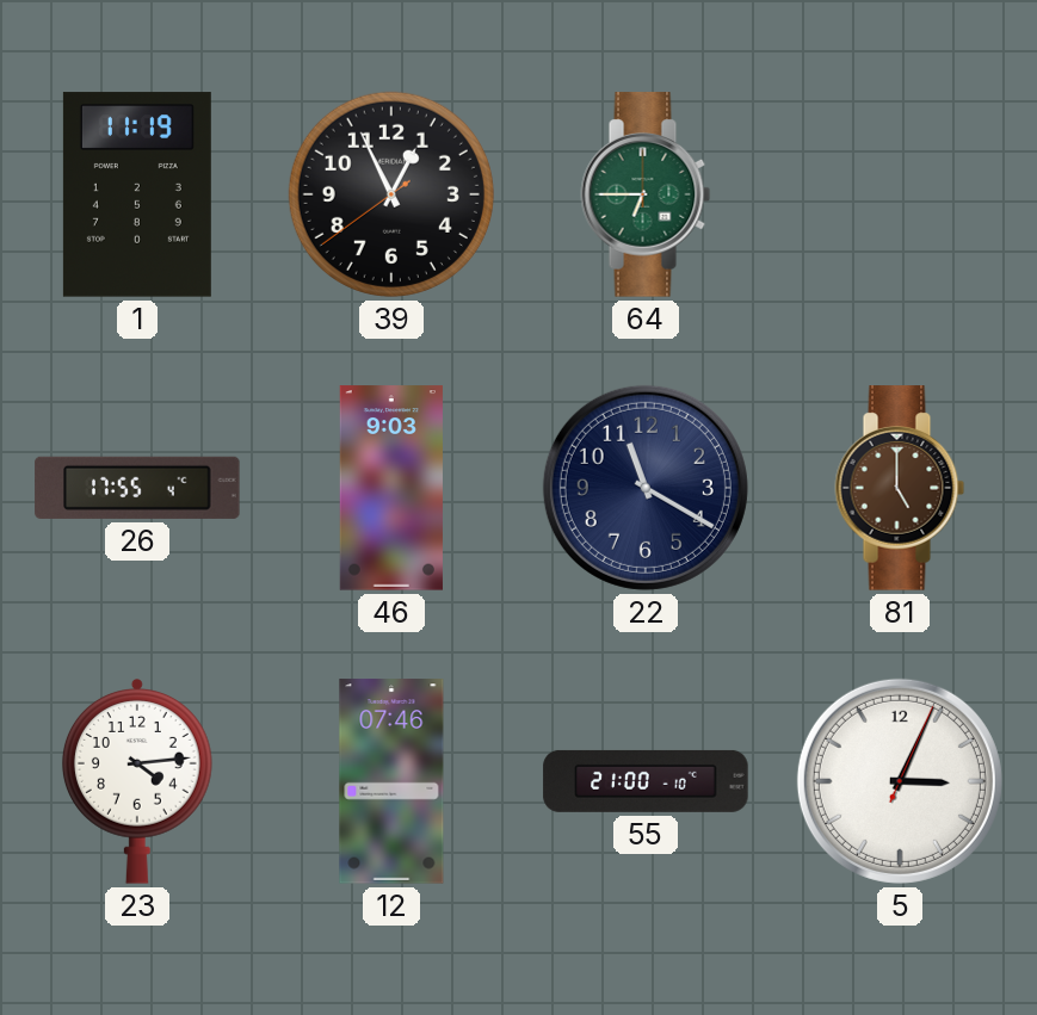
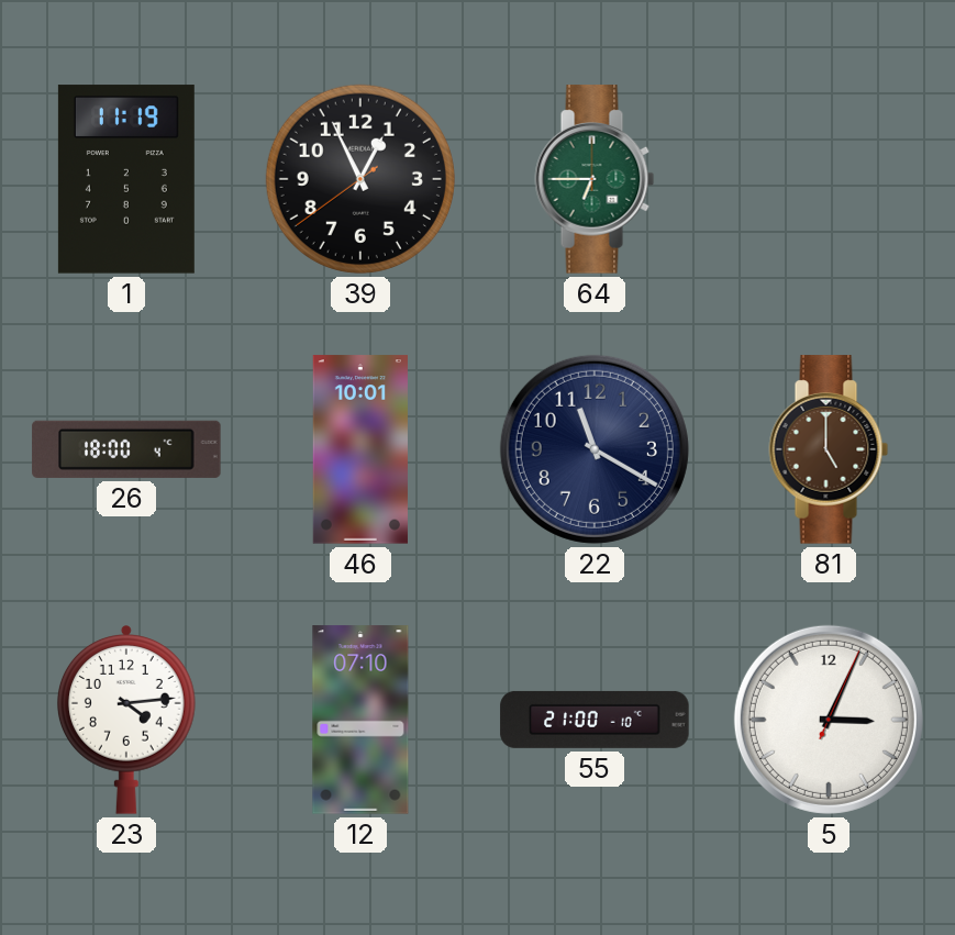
26: 17:55 -> 18:00
46: 9:03 -> 10:01
12: 07:46 -> 07:10
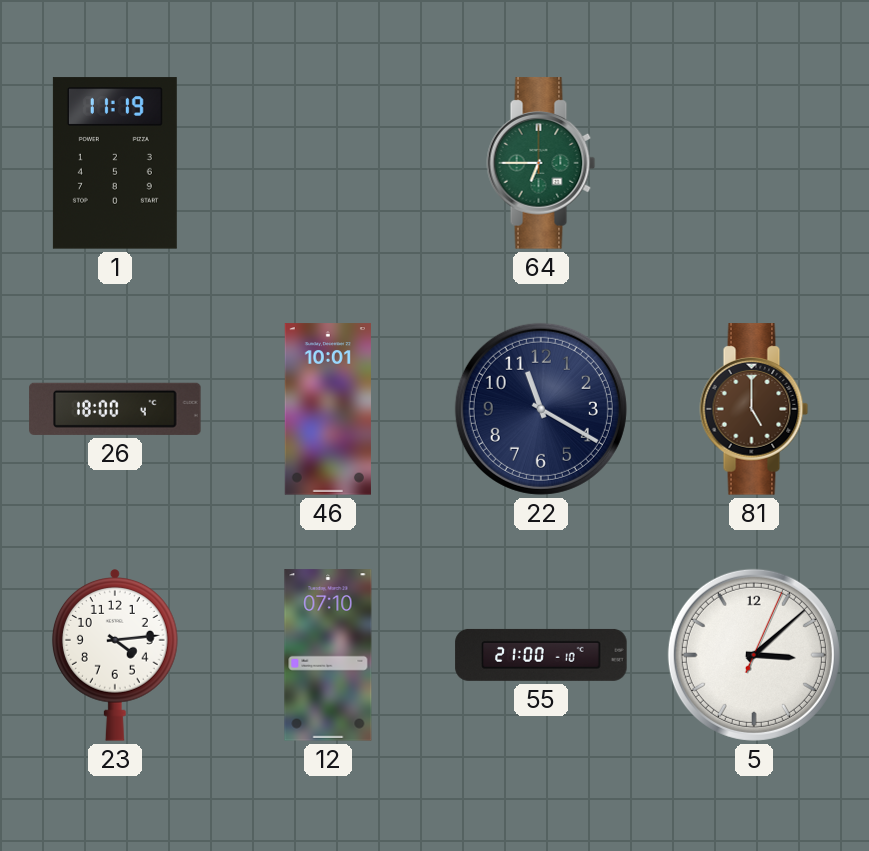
39: 12:55 -> none
5: 3:04 -> 3:08
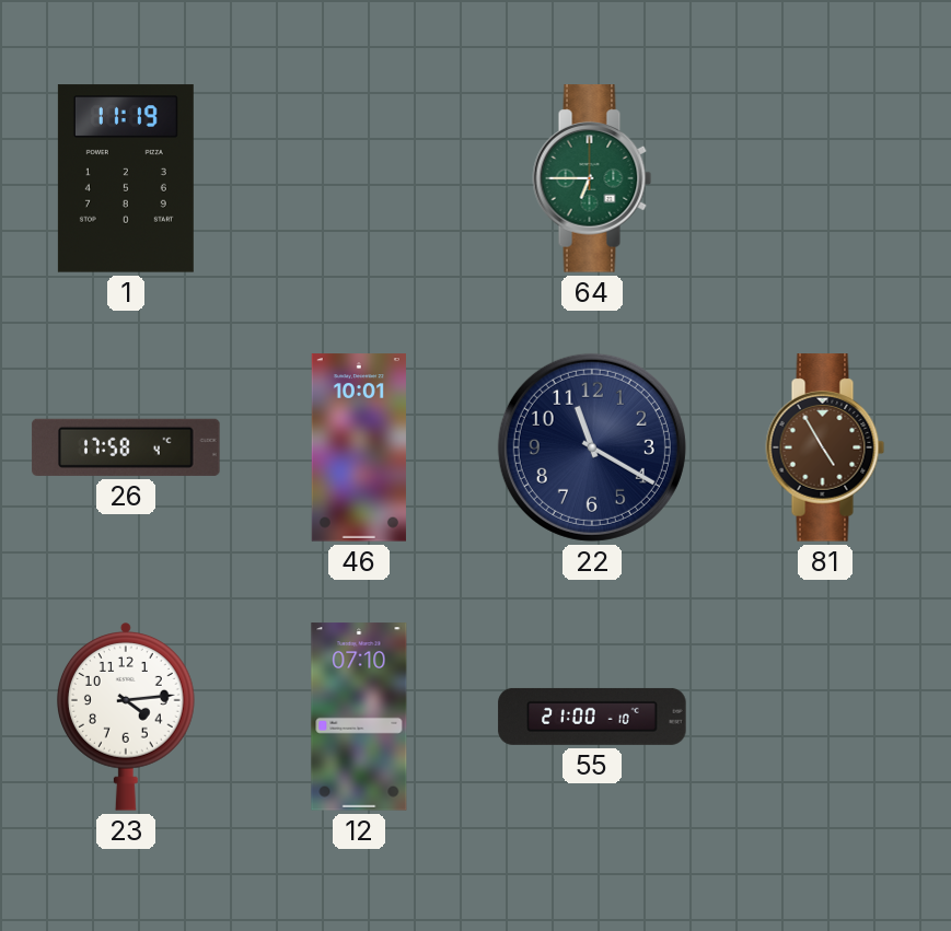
26: 18:00 -> 17:58
81: 5:00 -> 4:55
5: 3:08 -> none
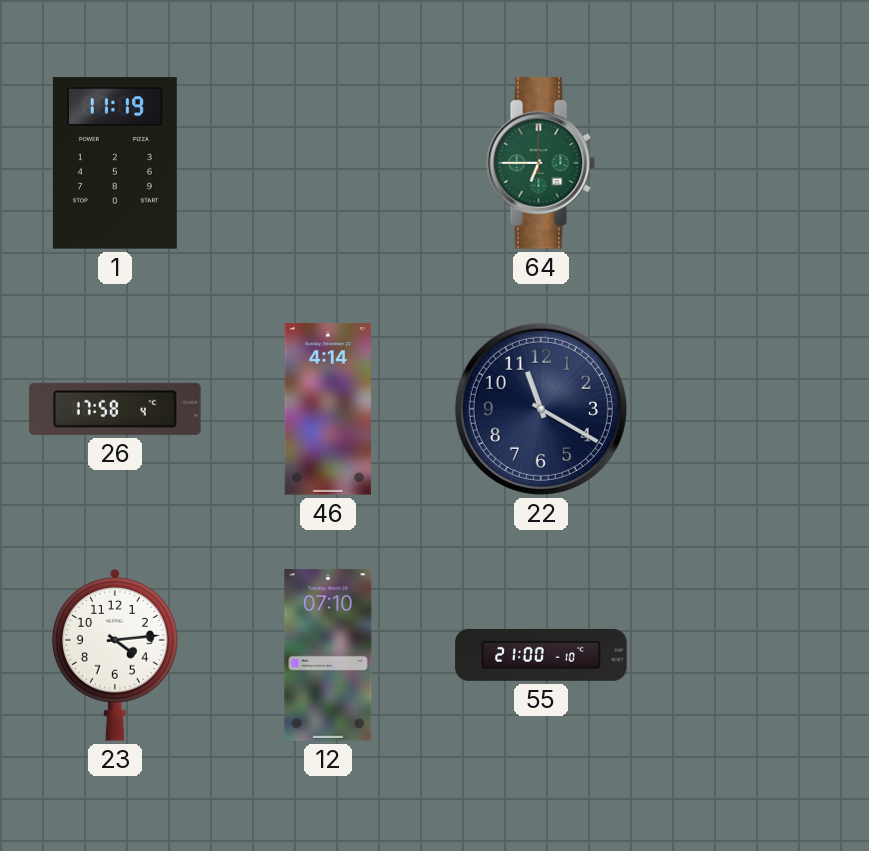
46: 10:01 -> 4:14
81: 4:55 -> none
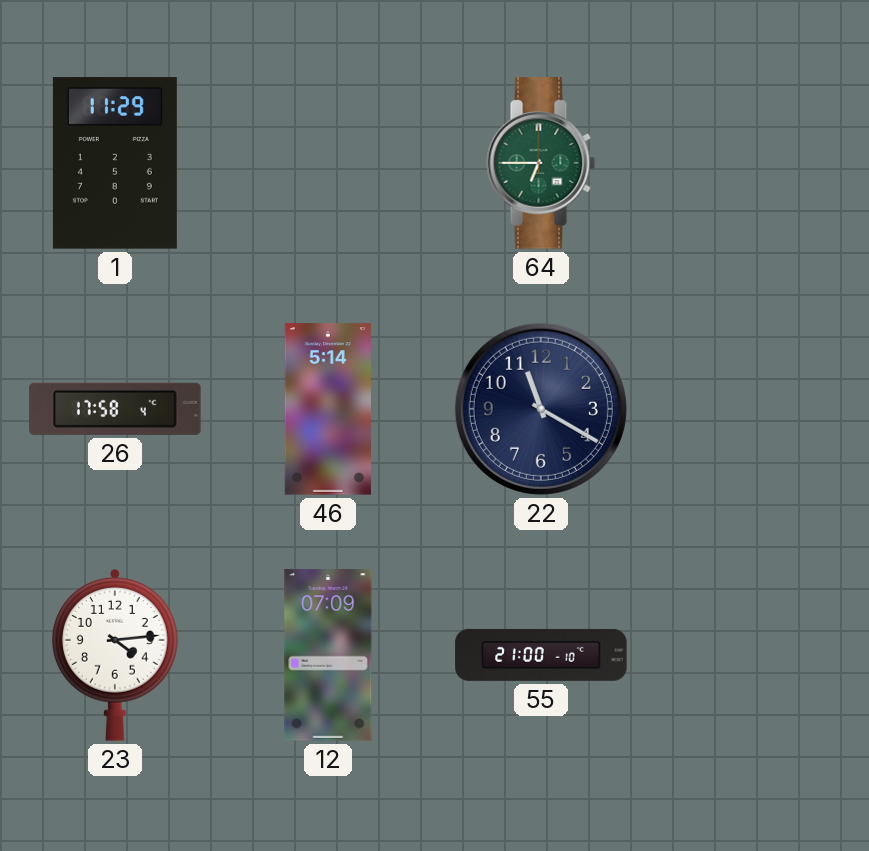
1: 11:19 -> 11:29
46: 4:14 -> 5:14
12: 07:10 -> 07:09
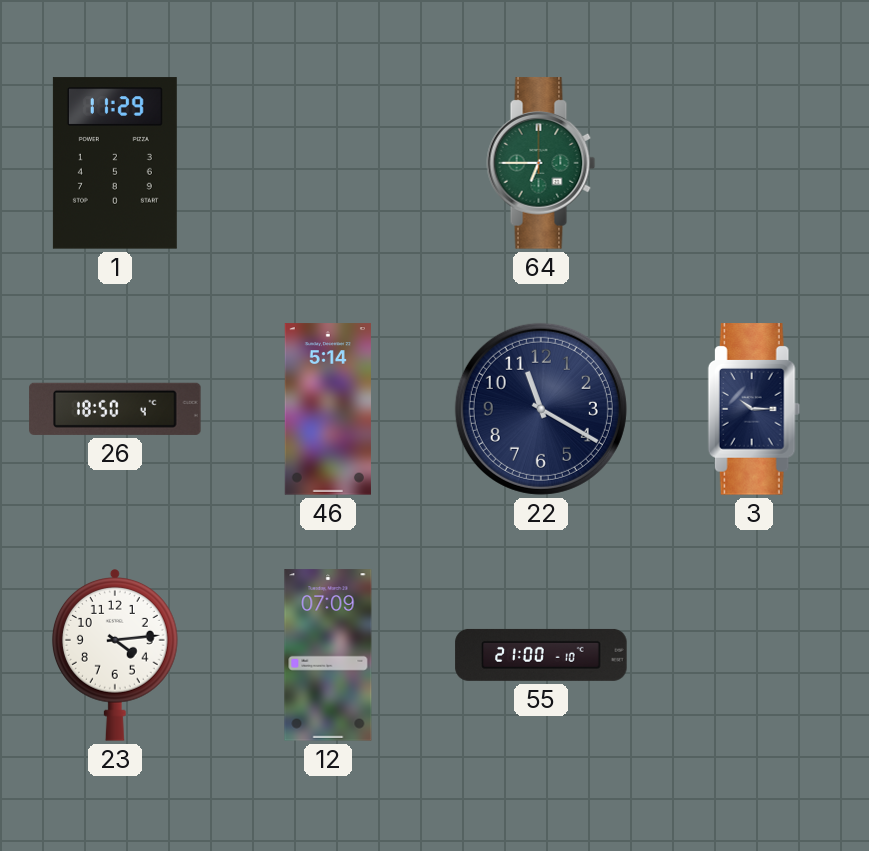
26: 17:58 -> 18:50
3: none -> 10:15
